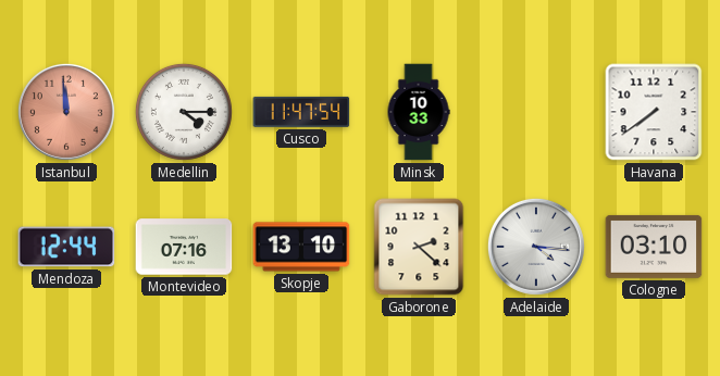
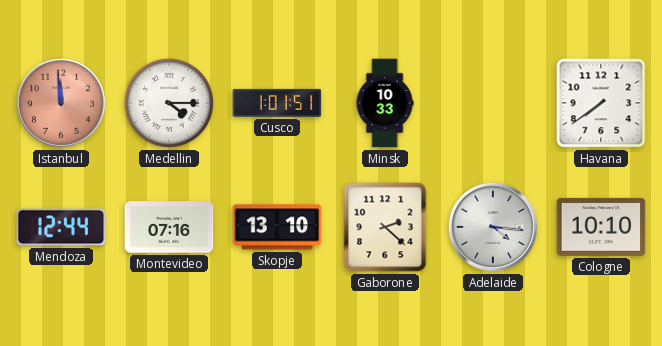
Cusco: 11:47 -> 1:01
Cologne: 03:10 -> 10:10
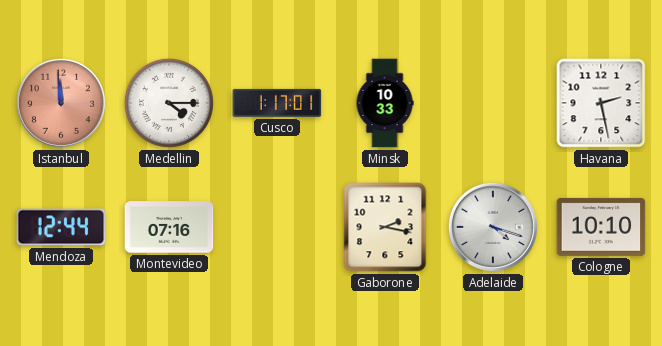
Cusco: 1:01 -> 1:17
Havana: 7:39 -> 2:28
Skopje: 13:10 -> none
Gaborone: 2:22 -> 2:17
Adelaide: 4:16 -> 4:18
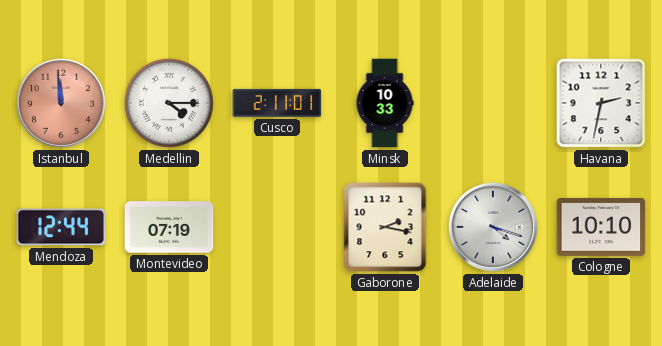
Cusco: 1:17 -> 2:11
Havana: 2:28 -> 2:32
Montevideo: 07:16 -> 07:19
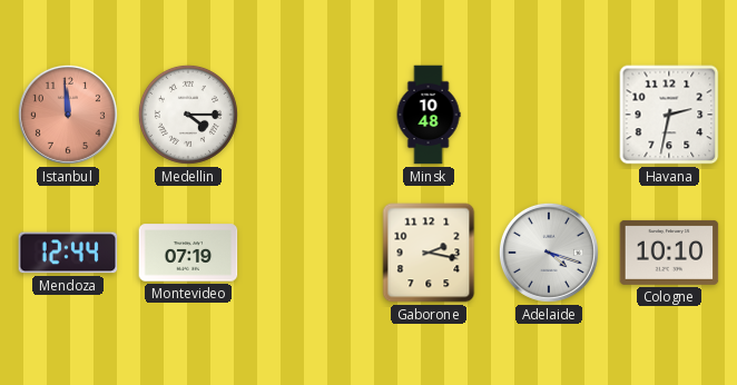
Cusco: 2:11 -> none
Minsk: 10:33 -> 10:48
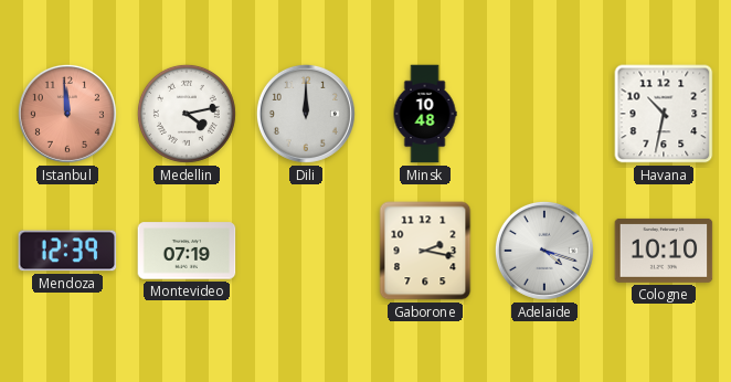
Medellin: 4:15 -> 4:13
Dili: none -> 12:00
Havana: 2:32 -> 10:32
Mendoza: 12:44 -> 12:39
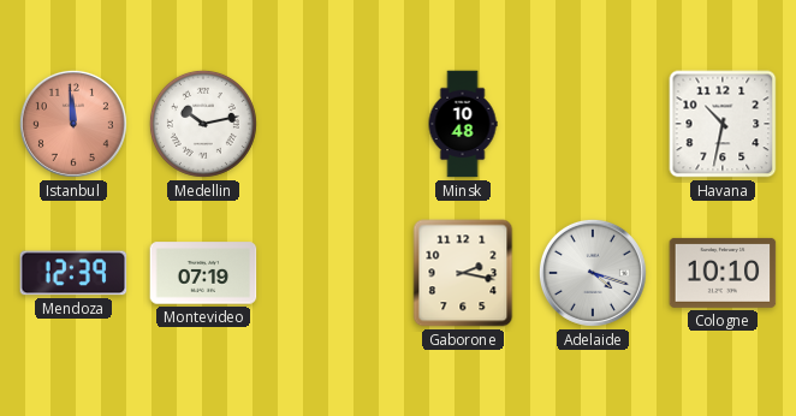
Medellin: 4:13 -> 10:13
Dili: 12:00 -> none
